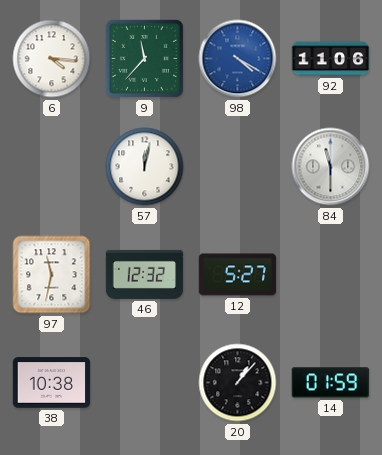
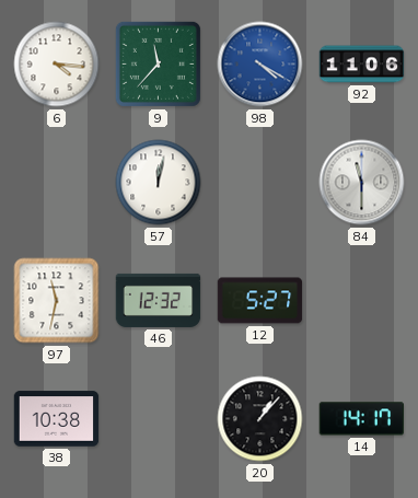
14: 01:59 -> 14:17
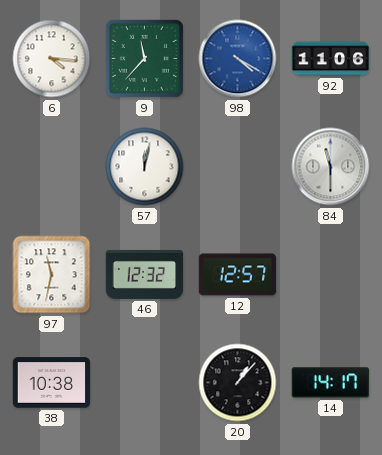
12: 5:27 -> 12:57
